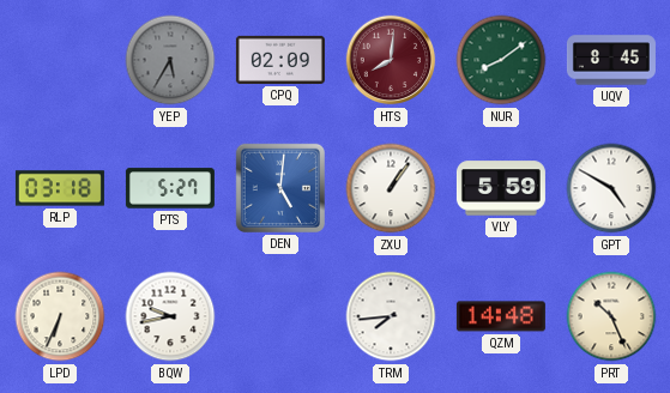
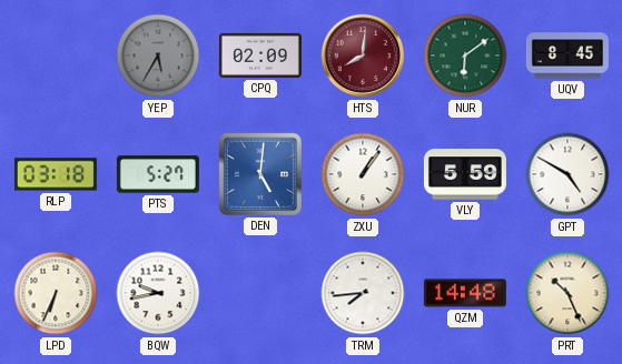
NUR: 8:09 -> 6:09
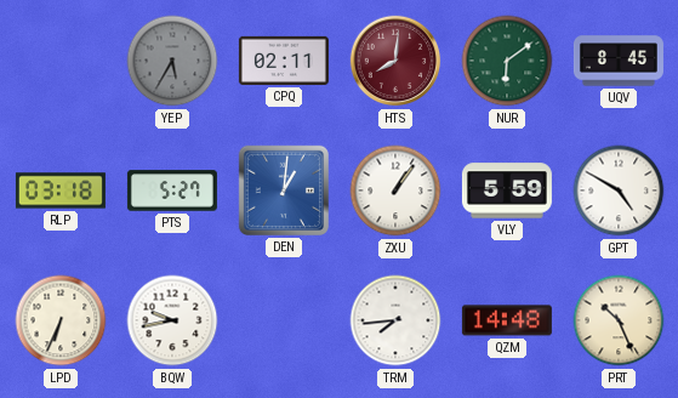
CPQ: 02:09 -> 02:11
DEN: 5:01 -> 1:01
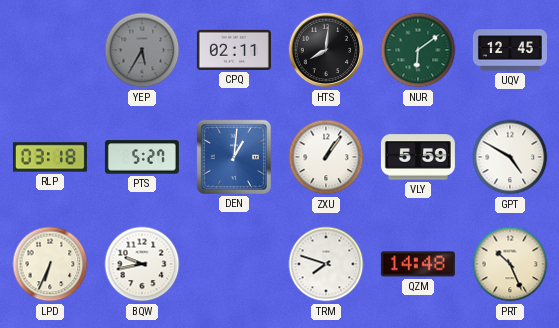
HTS dial: burgundy -> black
UQV: 8:45 -> 12:45
TRM: 7:44 -> 7:48
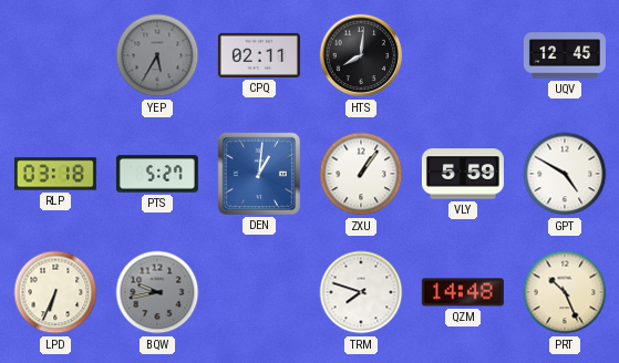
NUR: 6:09 -> none
BQW dial: white -> grey
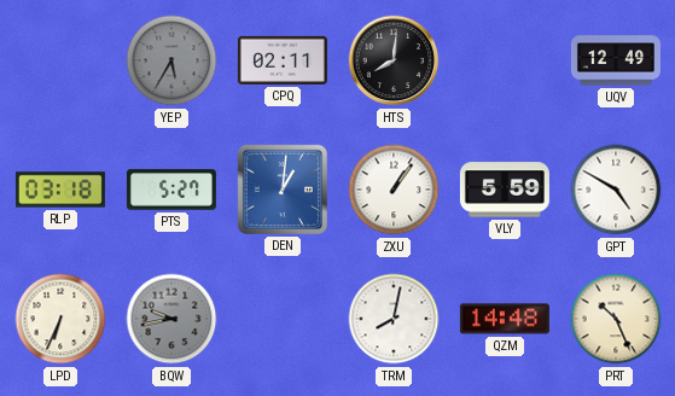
UQV: 12:45 -> 12:49
TRM: 7:48 -> 8:02
